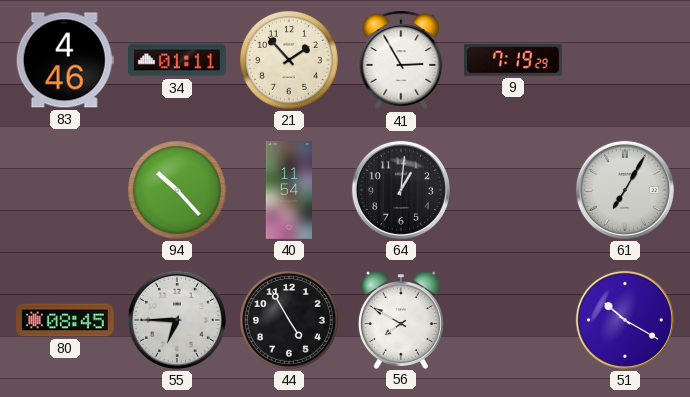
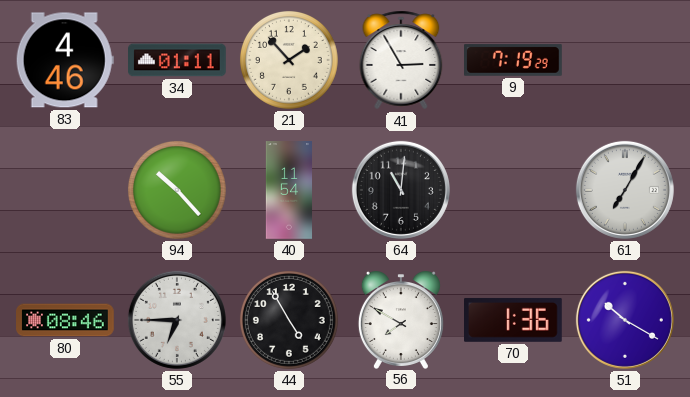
64: 1:01 -> 11:01
80: 08:45 -> 08:46
70: none -> 1:36
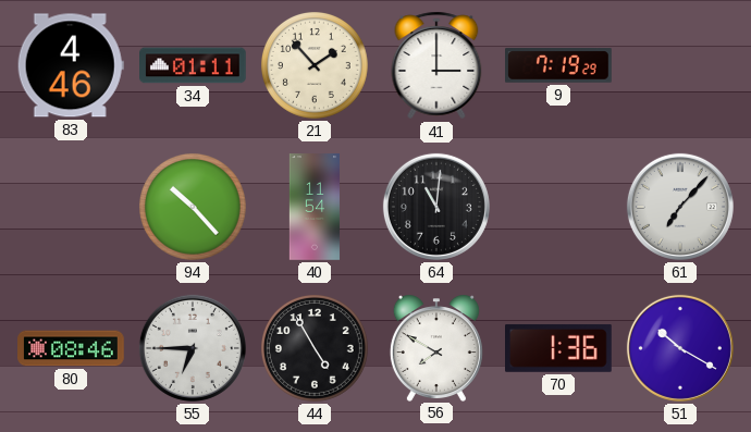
41: 2:55 -> 3:00
61: 7:05 -> 7:07
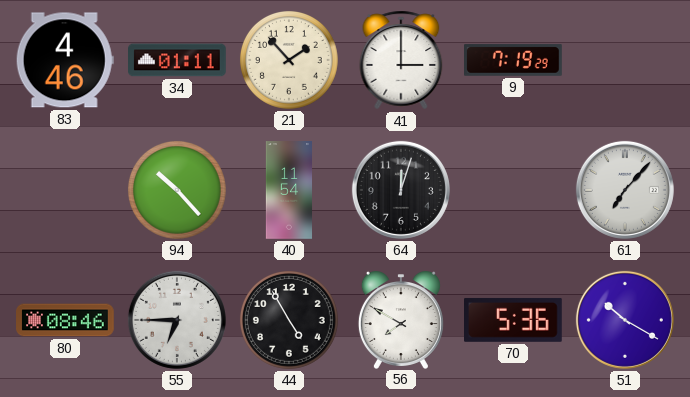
64: 11:01 -> 12:03
70: 1:36 -> 5:36
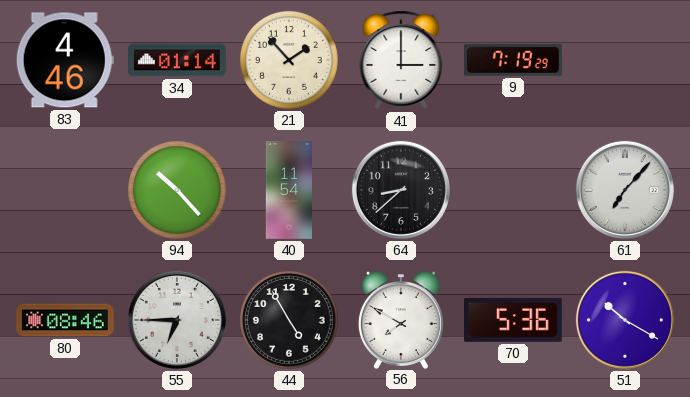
34: 01:11 -> 01:14
64: 12:03 -> 8:38
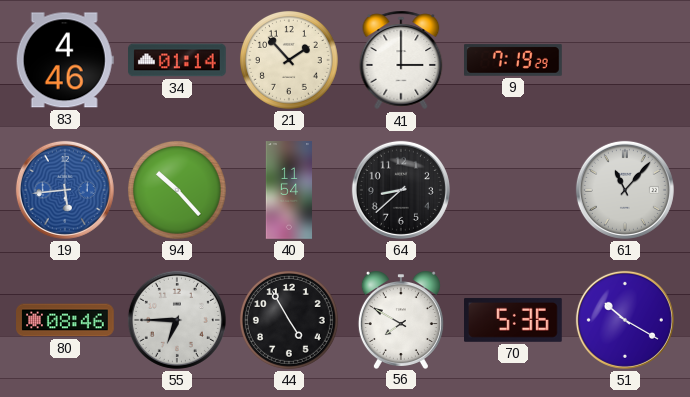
19: none -> 5:44
61: 7:07 -> 11:07
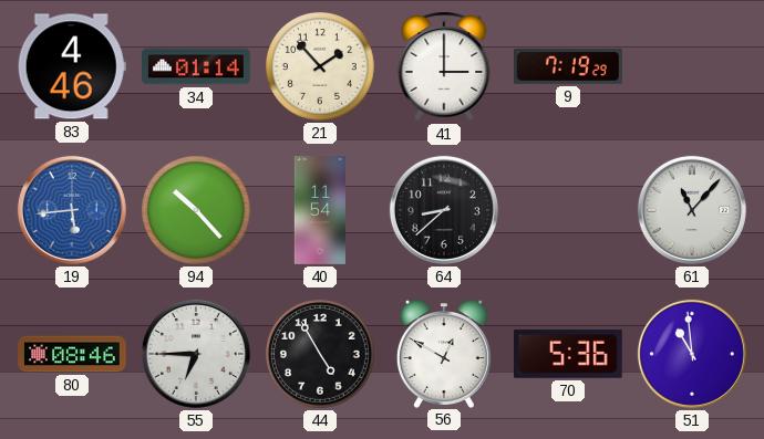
56: 7:50 -> 12:50
51: 10:20 -> 10:59
